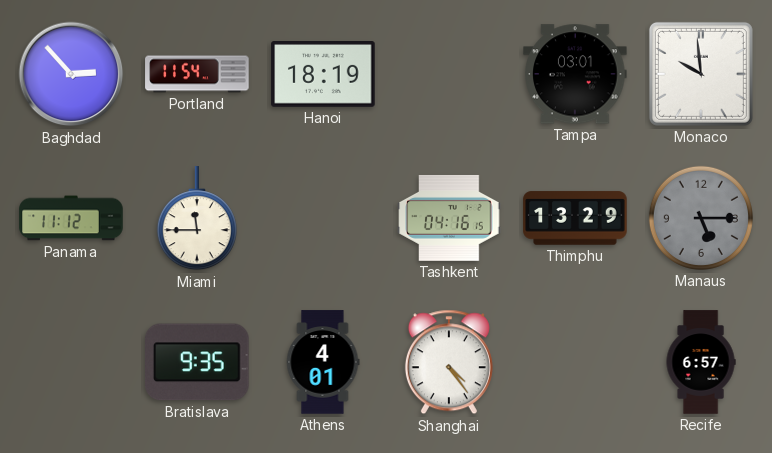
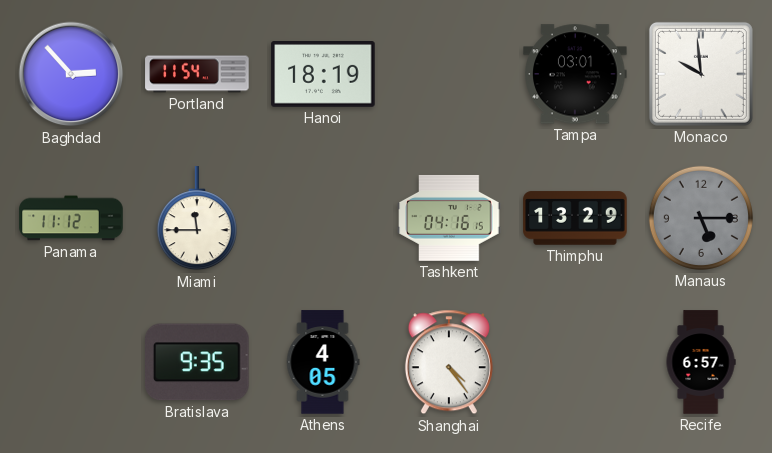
Athens: 4:01 -> 4:05
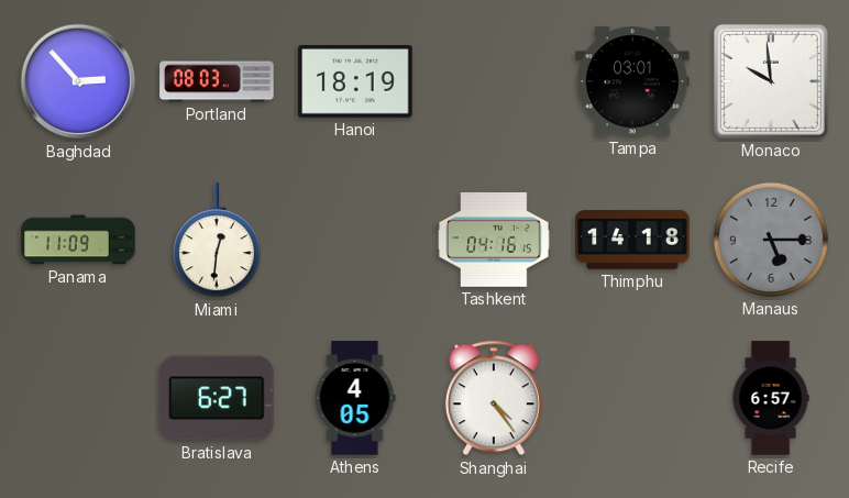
Portland: 11:54 -> 08:03
Panama: 11:12 -> 11:09
Miami: 11:45 -> 12:31
Thimphu: 13:29 -> 14:18
Bratislava: 9:35 -> 6:27
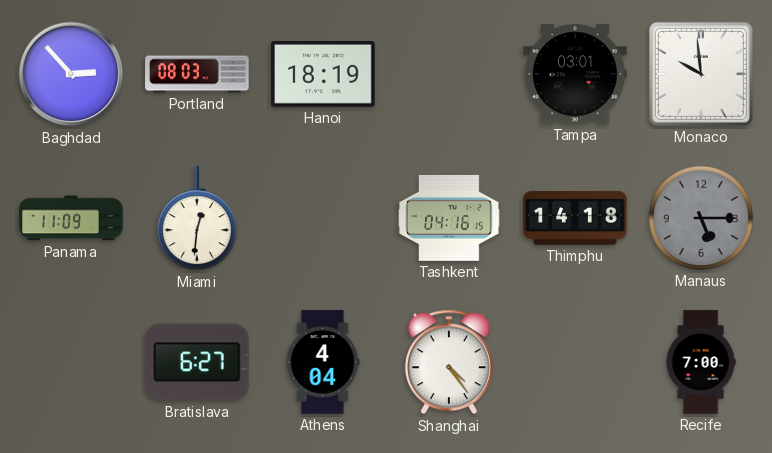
Athens: 4:05 -> 4:04
Recife: 6:57 -> 7:00
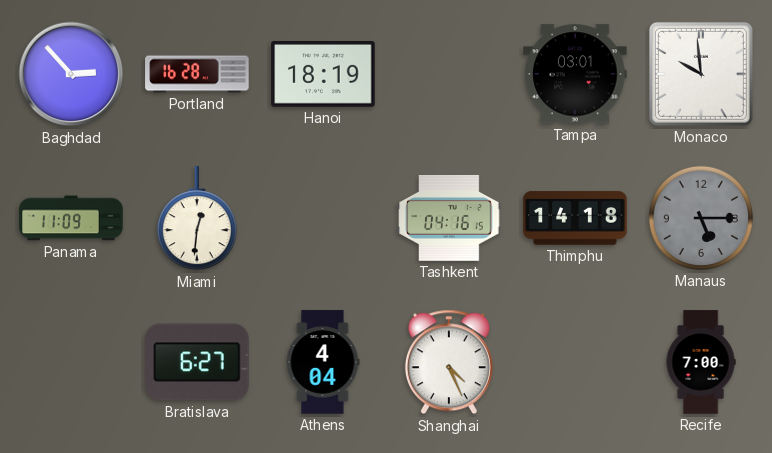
Portland: 08:03 -> 16:28
Shanghai: 4:24 -> 4:26
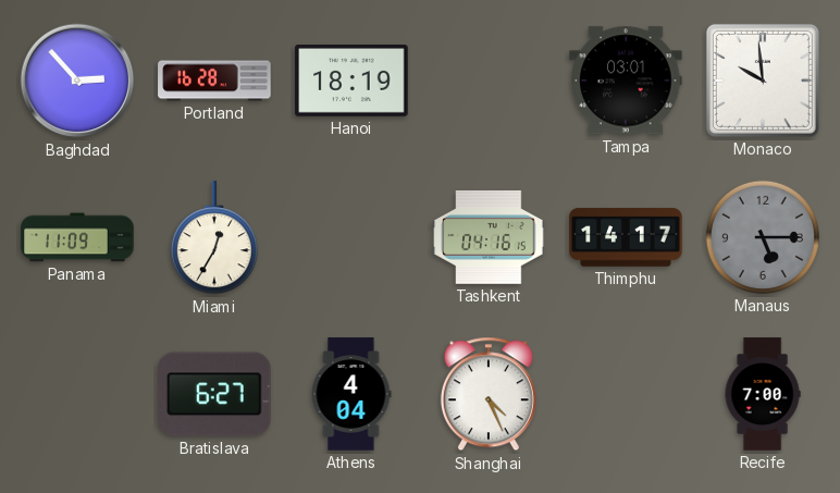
Miami: 12:31 -> 12:35
Thimphu: 14:18 -> 14:17
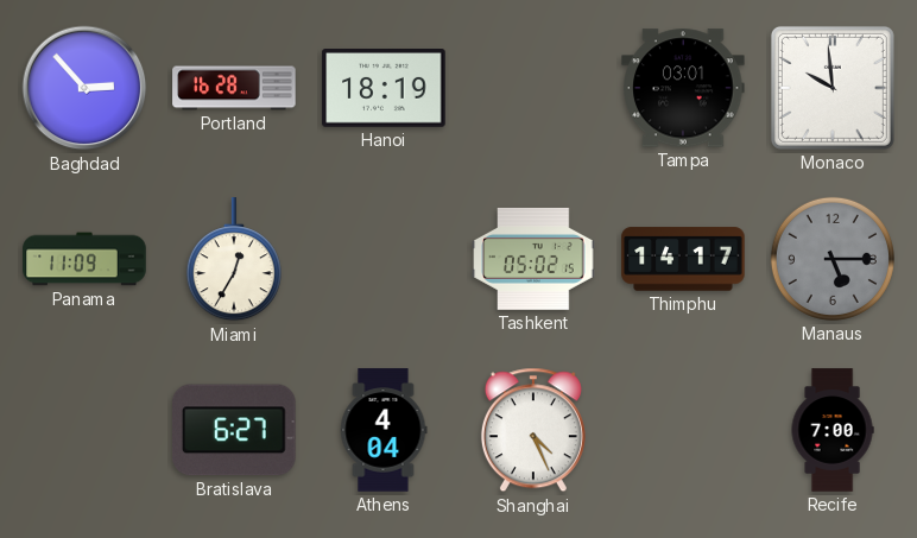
Tashkent: 04:16 -> 05:02
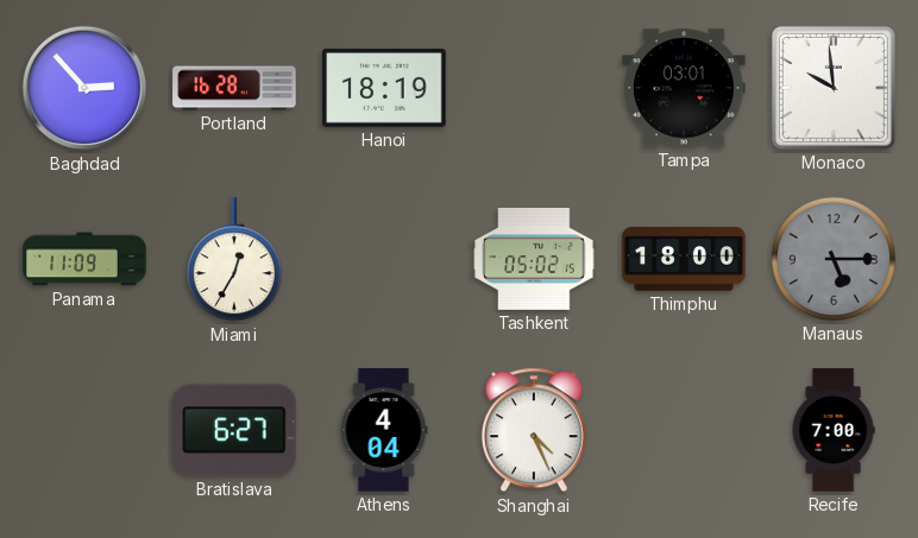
Thimphu: 14:17 -> 18:00
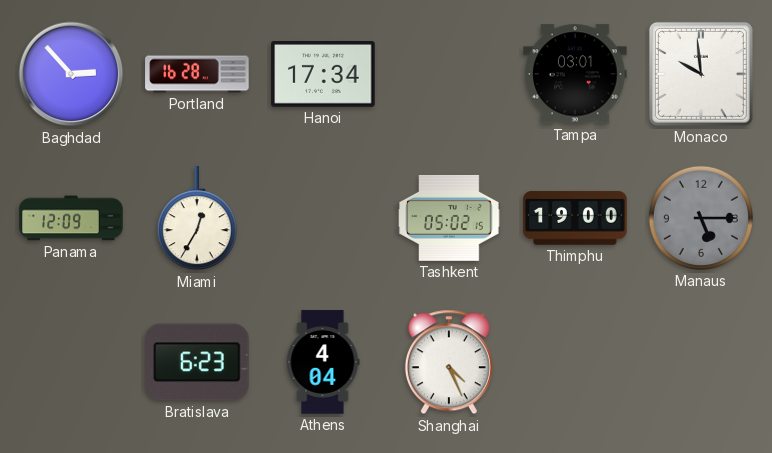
Hanoi: 18:19 -> 17:34
Panama: 11:09 -> 12:09
Thimphu: 18:00 -> 19:00
Bratislava: 6:27 -> 6:23
Recife: 7:00 -> none
